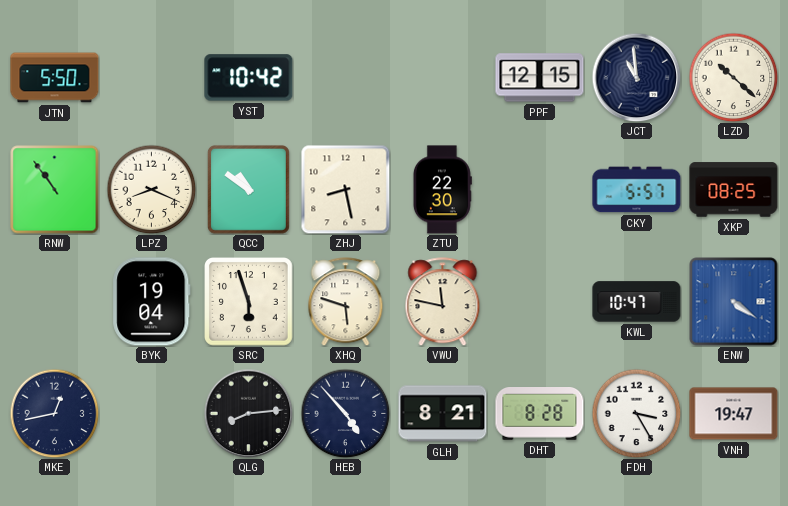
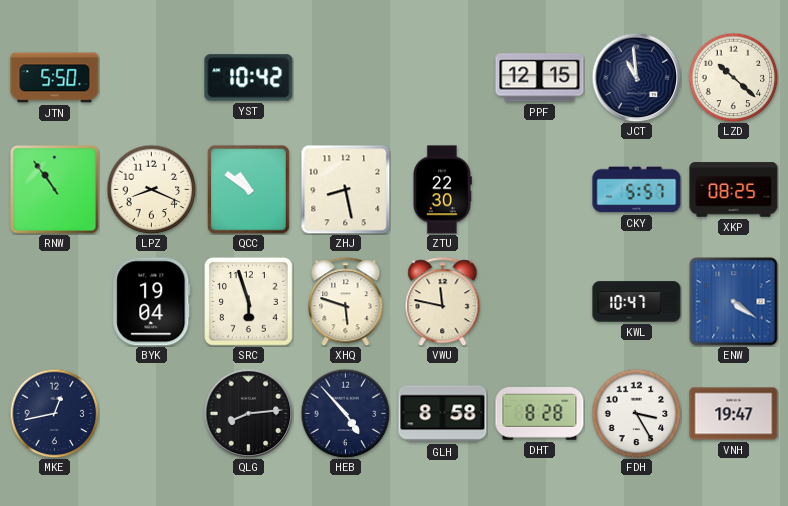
GLH: 8:21 -> 8:58
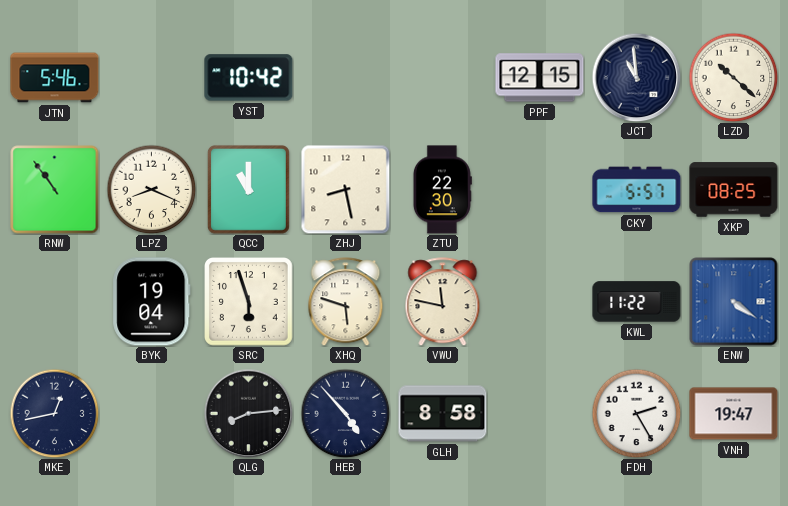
JTN: 5:50 -> 5:46
QCC: 10:51 -> 11:00
KWL: 10:47 -> 11:22
DHT: 8:28 -> none
FDH: 3:25 -> 2:25
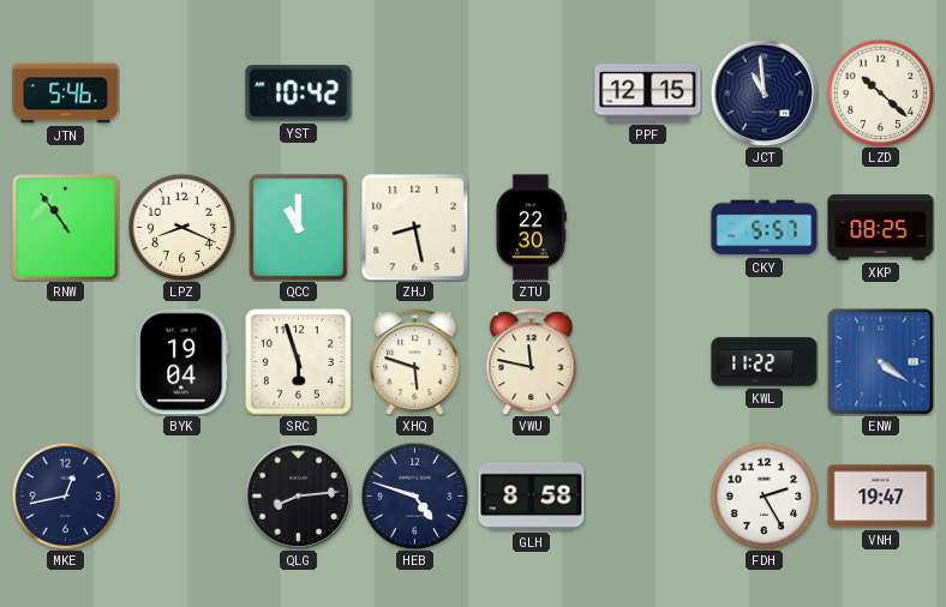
HEB: 4:53 -> 4:48
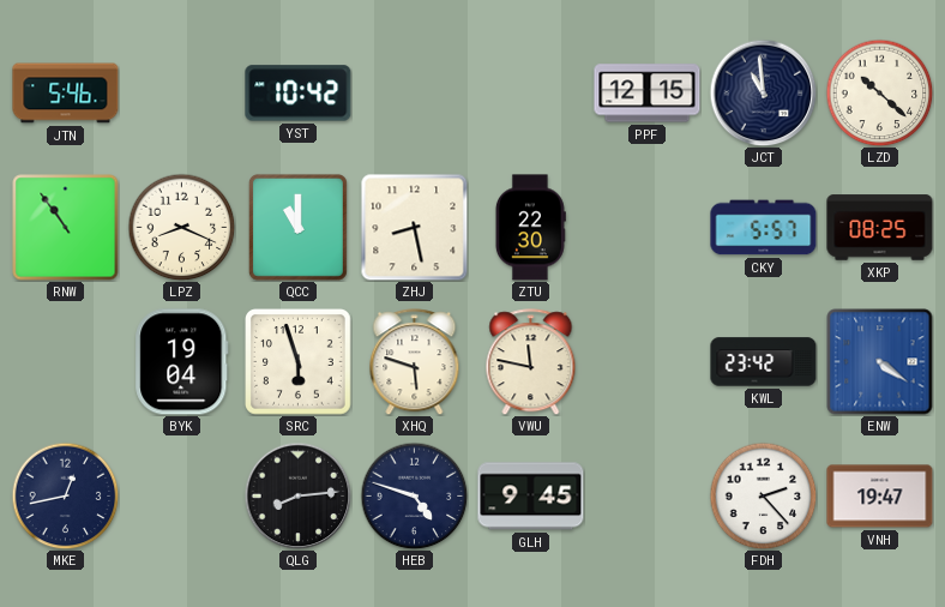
KWL: 11:22 -> 23:42
GLH: 8:58 -> 9:45
FDH: 2:25 -> 2:23
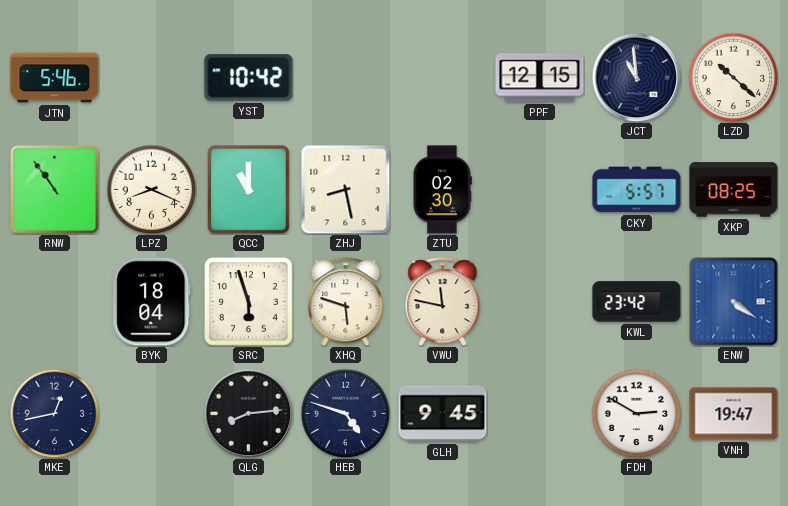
ZTU: 22:30 -> 02:30
BYK: 19:04 -> 18:04
FDH: 2:23 -> 2:50
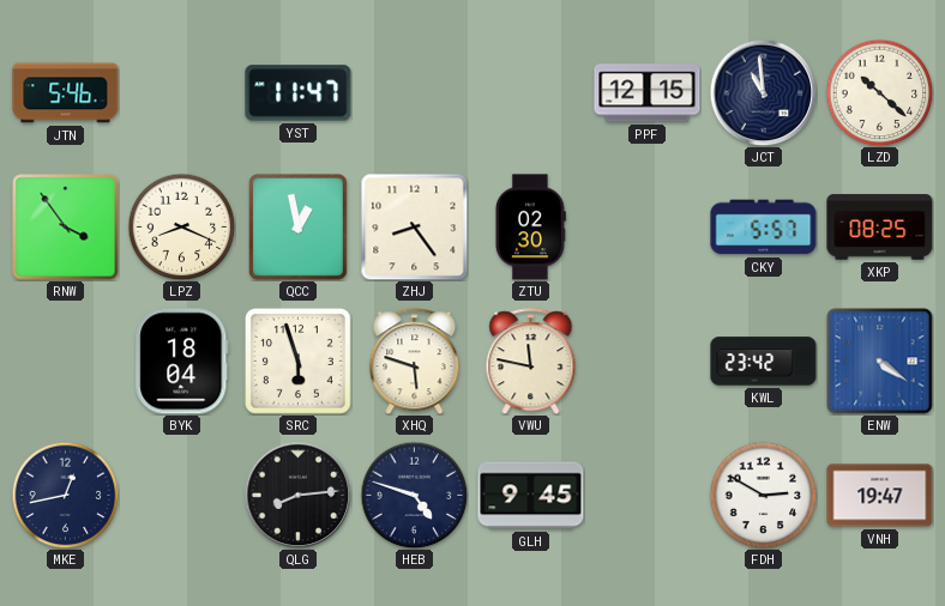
YST: 10:42 -> 11:47
RNW: 10:54 -> 3:54
QCC: 11:00 -> 12:58
ZHJ: 8:28 -> 8:24
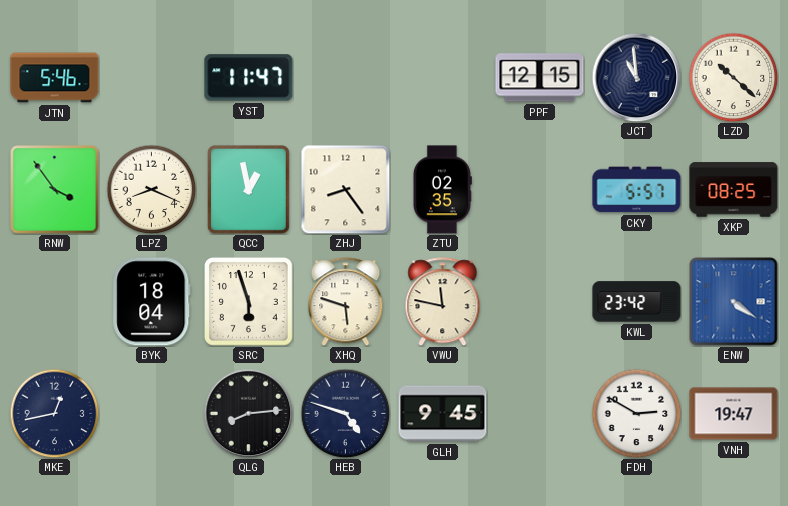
ZTU: 02:30 -> 02:35
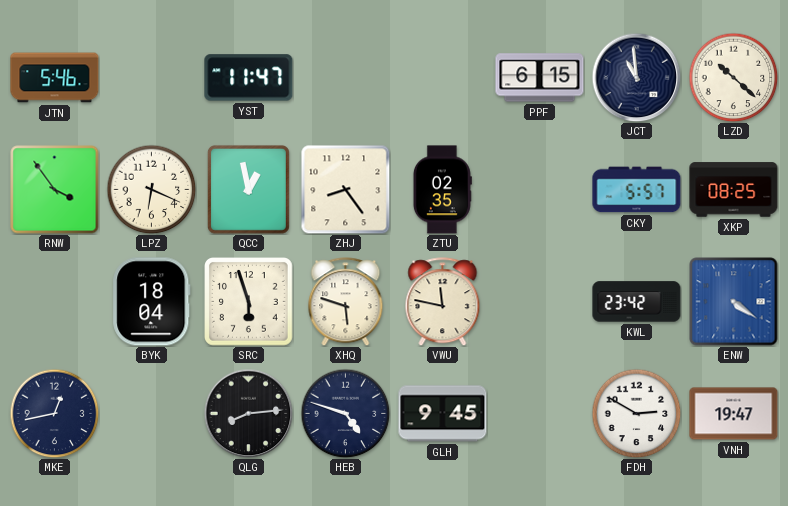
PPF: 12:15 -> 6:15
LPZ: 8:19 -> 6:19
